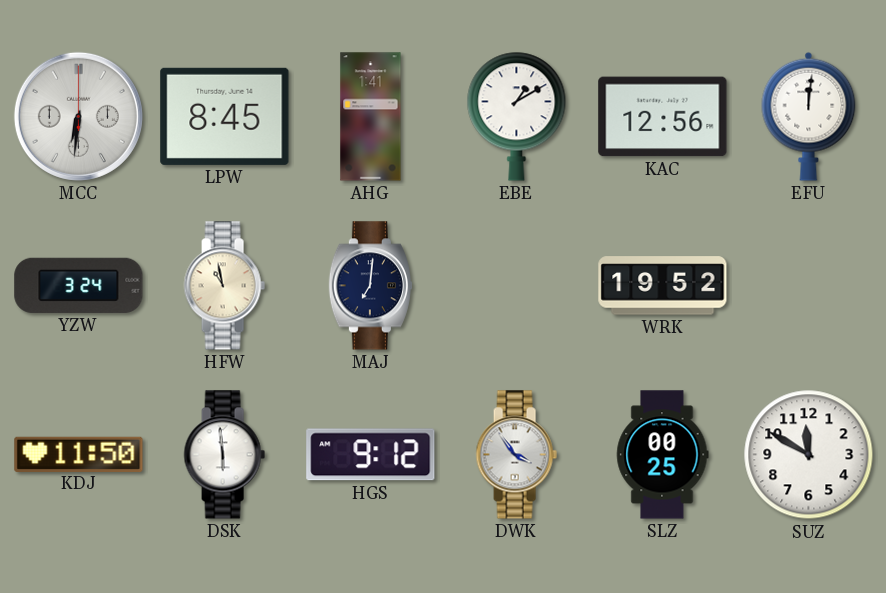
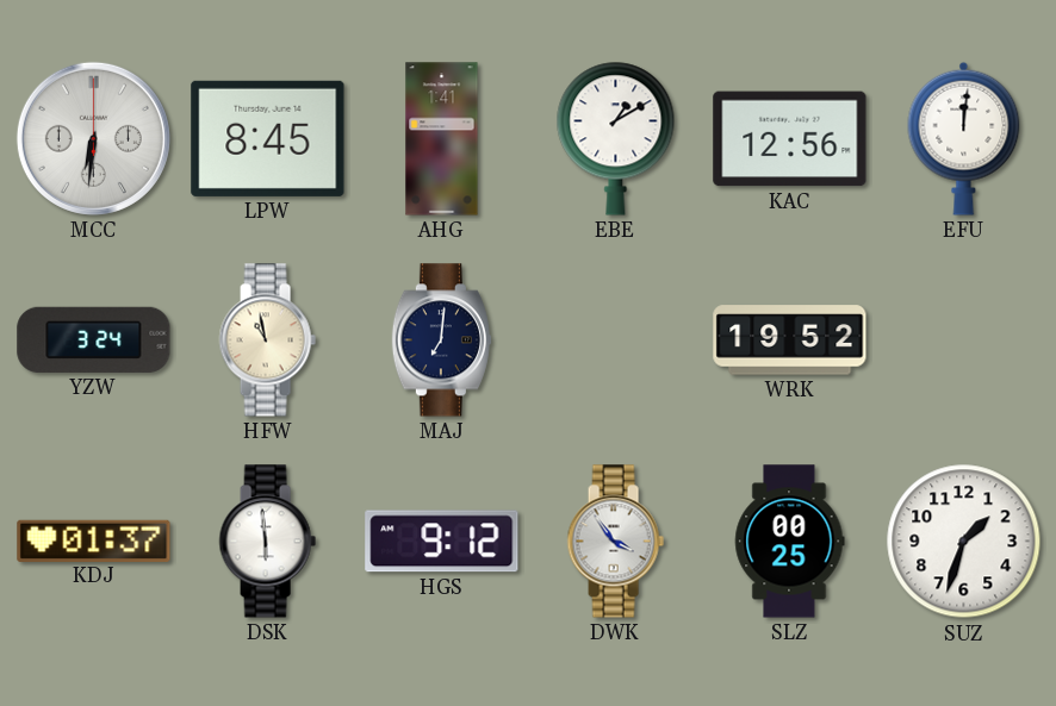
KDJ: 11:50 -> 01:37
SUZ: 11:50 -> 1:33
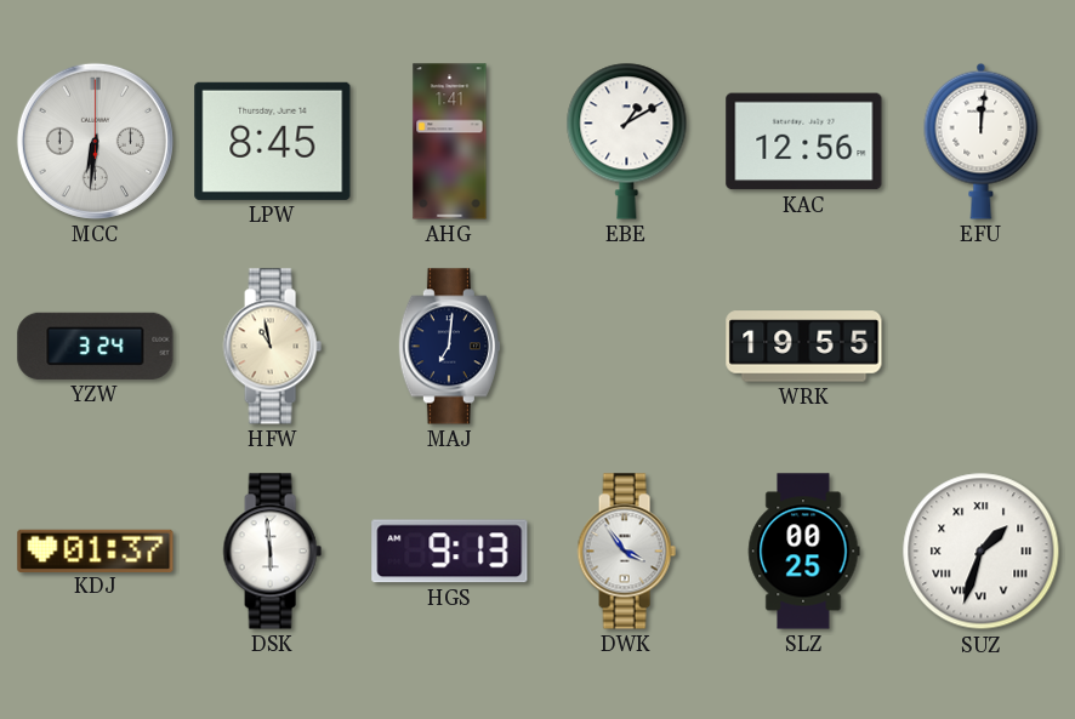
WRK: 19:52 -> 19:55
HGS: 9:12 -> 9:13
SUZ numerals: Arabic -> Roman
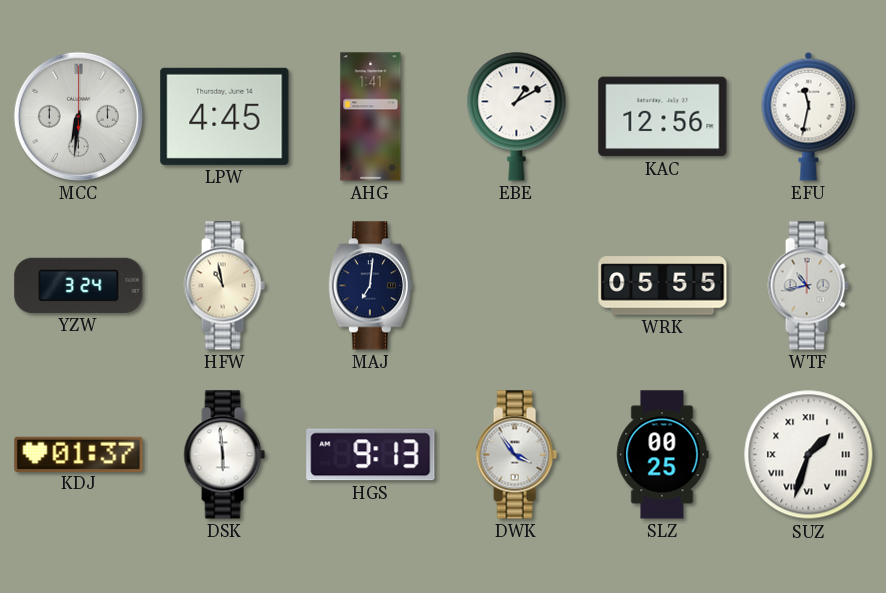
LPW: 8:45 -> 4:45
EFU: 12:01 -> 11:32
WRK: 19:55 -> 05:55
WTF: none -> 10:43
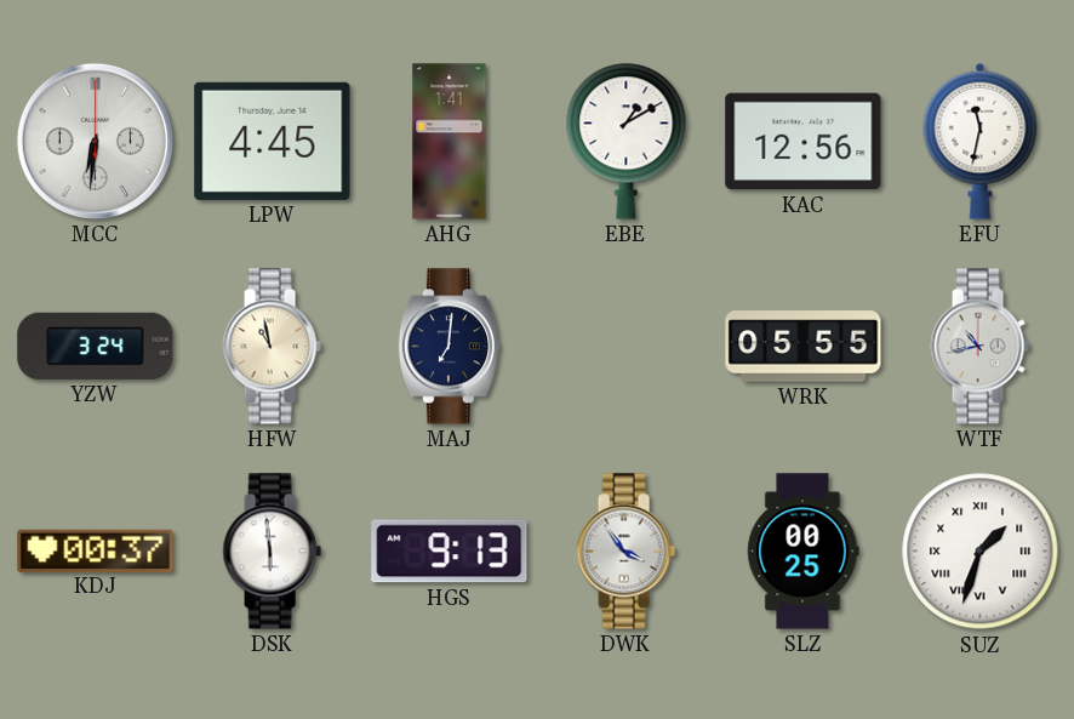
KDJ: 01:37 -> 00:37
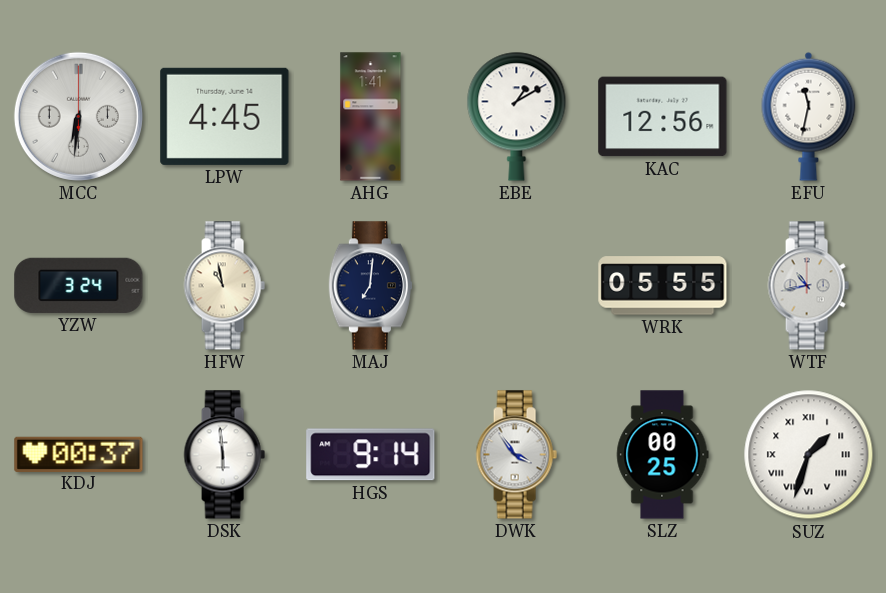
HGS: 9:13 -> 9:14
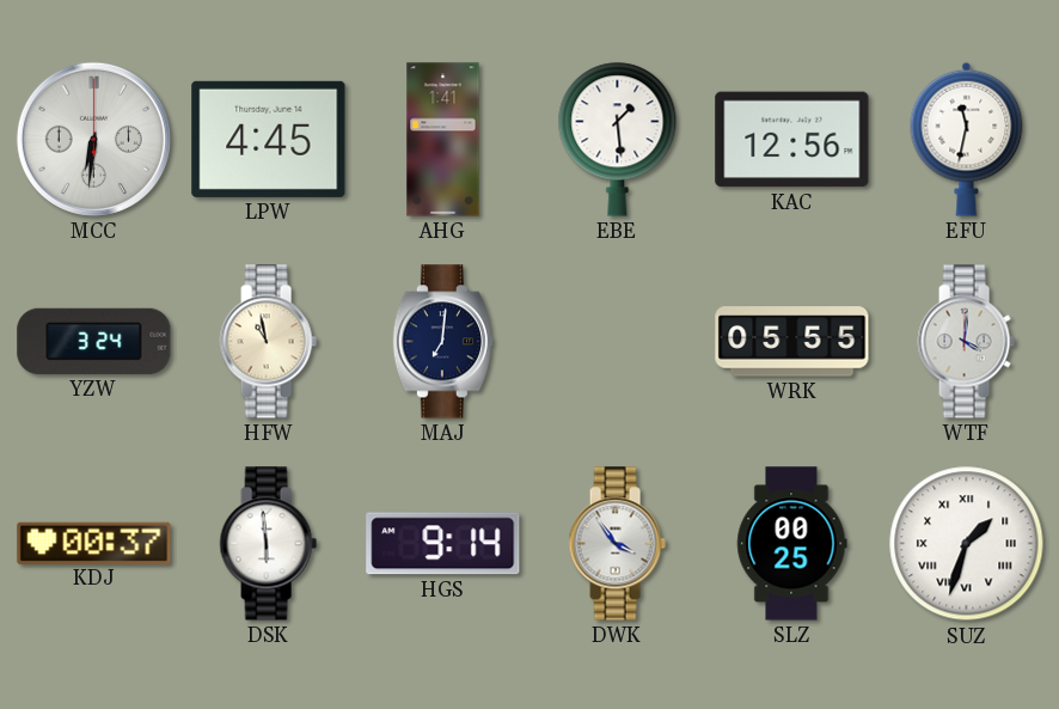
EBE: 1:10 -> 1:29
WTF: 10:43 -> 4:01
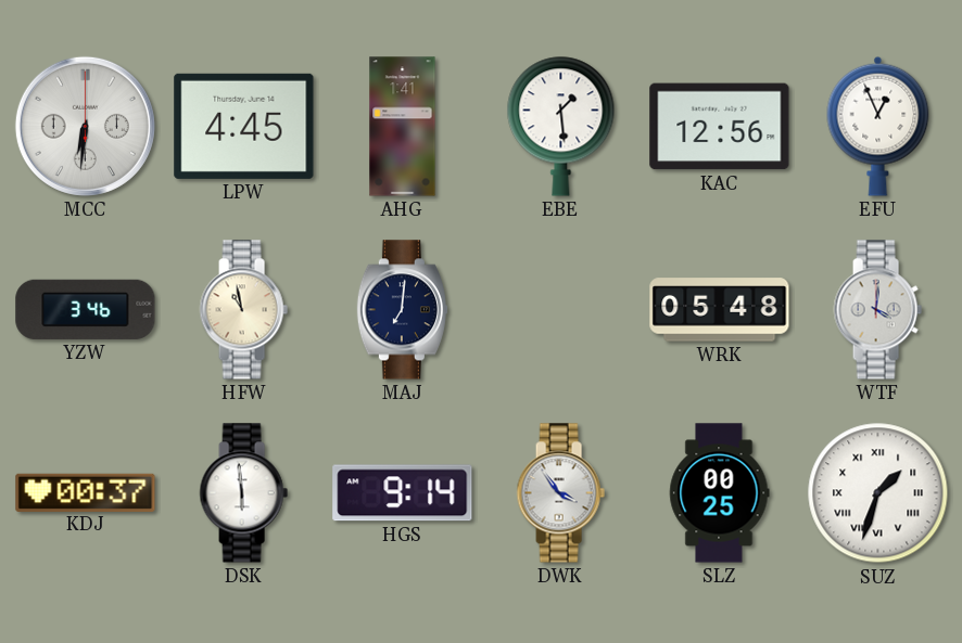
EFU: 11:32 -> 12:56
YZW: 3:24 -> 3:46
WRK: 05:55 -> 05:48
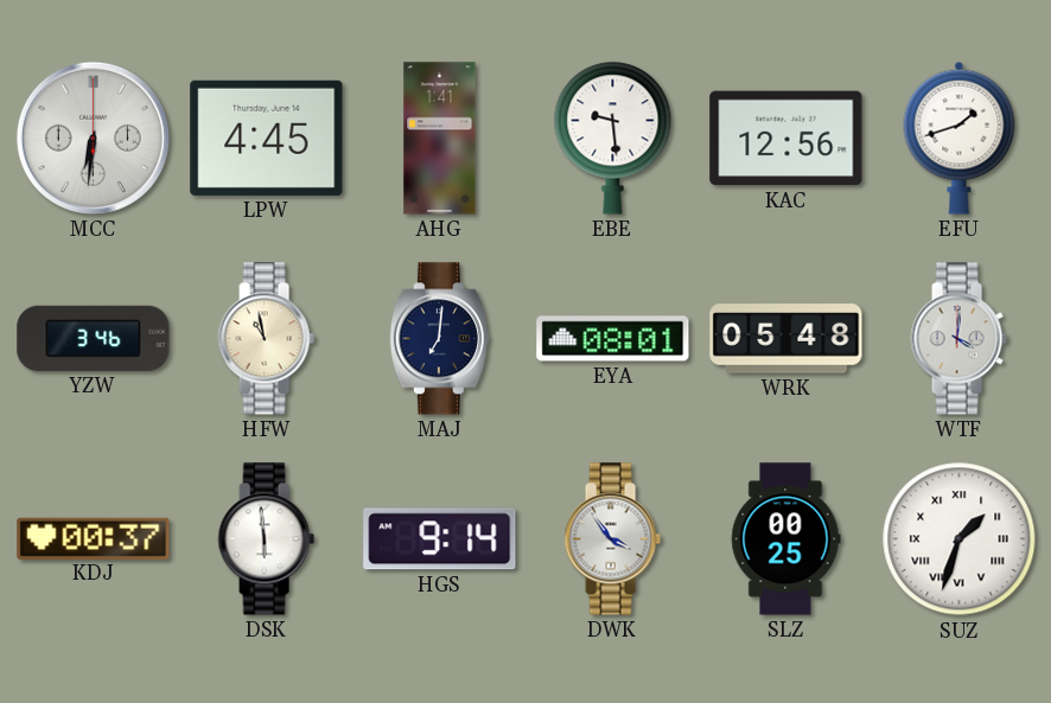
EBE: 1:29 -> 9:29
EFU: 12:56 -> 1:42
EYA: none -> 08:01
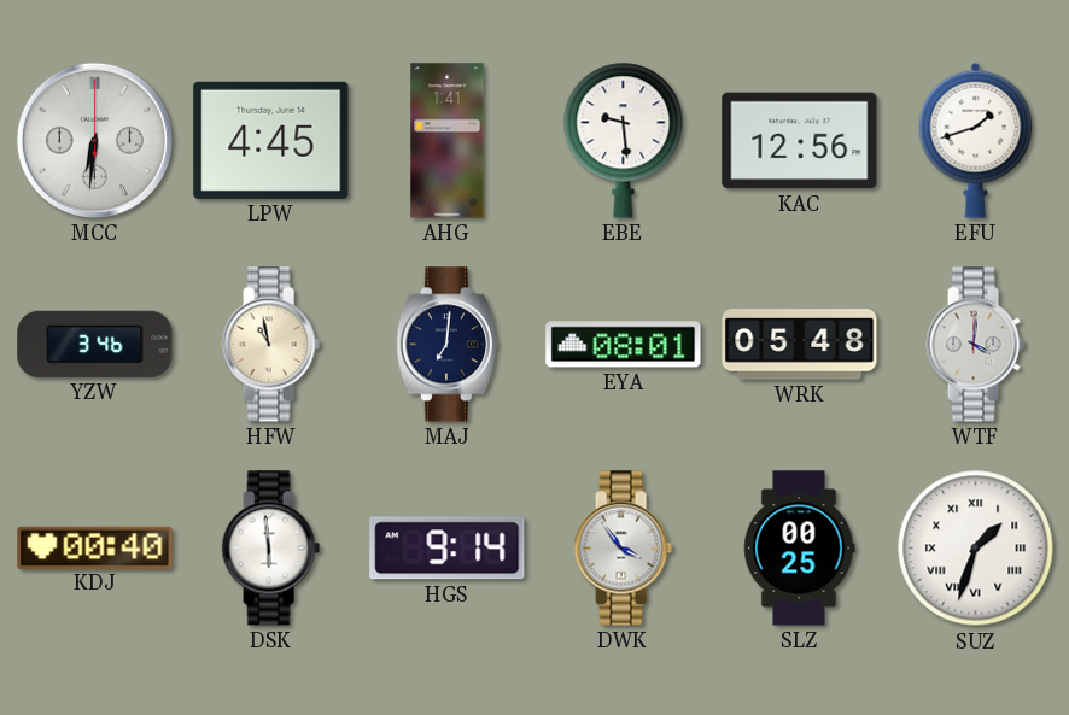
KDJ: 00:37 -> 00:40
